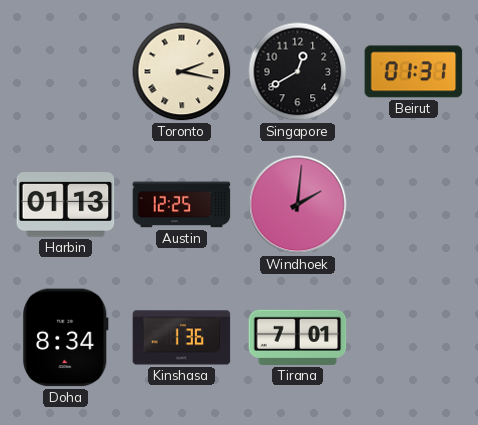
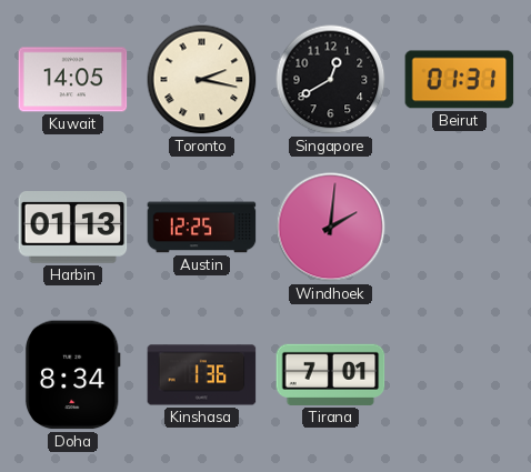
Kuwait: none -> 14:05
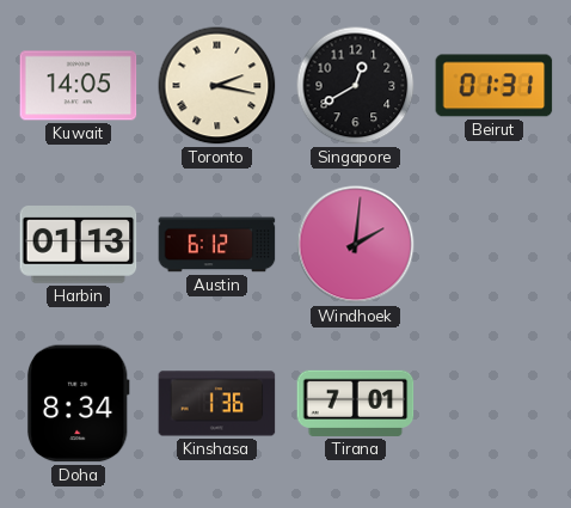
Austin: 12:25 -> 6:12
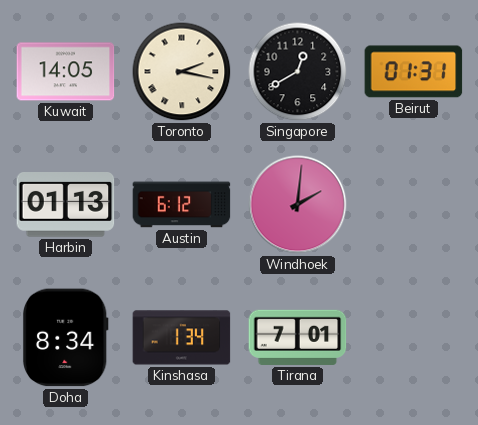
Kinshasa: 1:36 -> 1:34
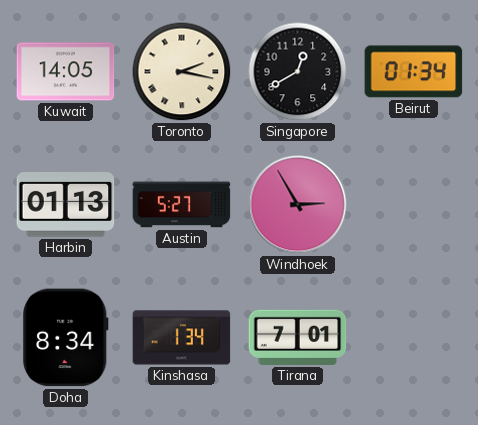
Beirut: 01:31 -> 01:34
Austin: 6:12 -> 5:27
Windhoek: 2:01 -> 2:55
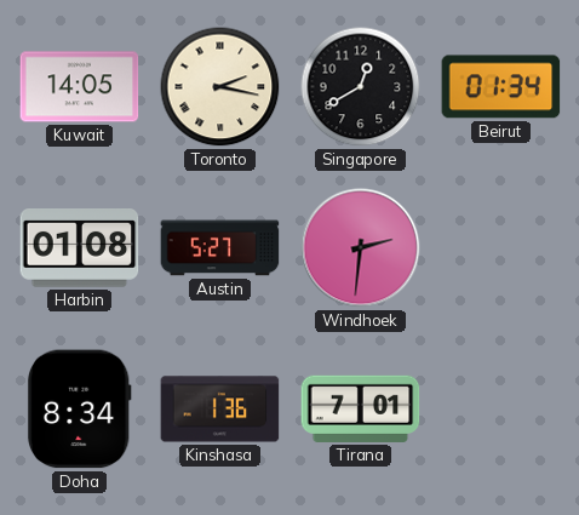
Harbin: 01:13 -> 01:08
Windhoek: 2:55 -> 2:31
Kinshasa: 1:34 -> 1:36
